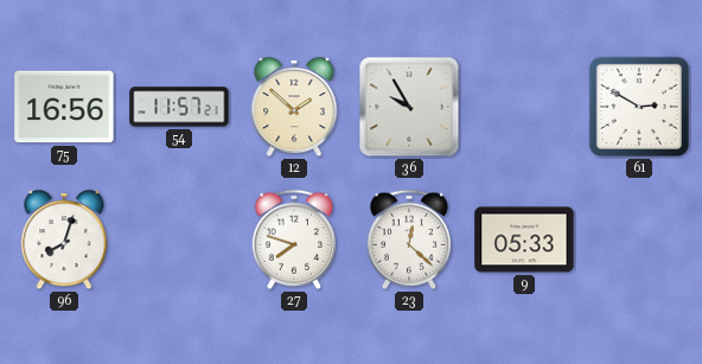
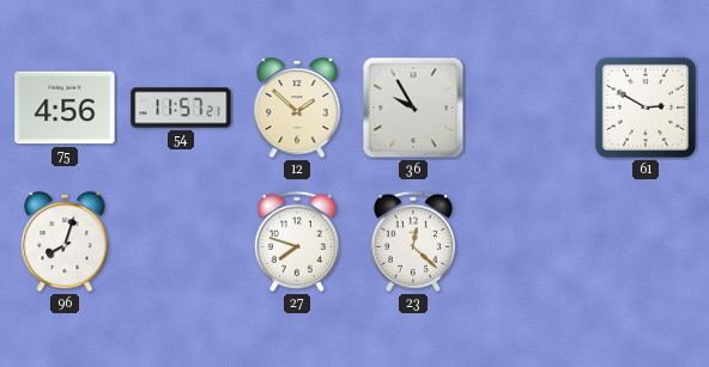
75: 16:56 -> 4:56
9: 05:33 -> none
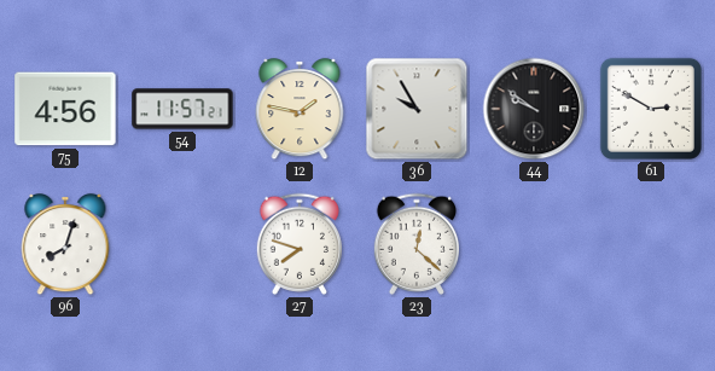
12: 1:52 -> 1:47
44: none -> 9:51
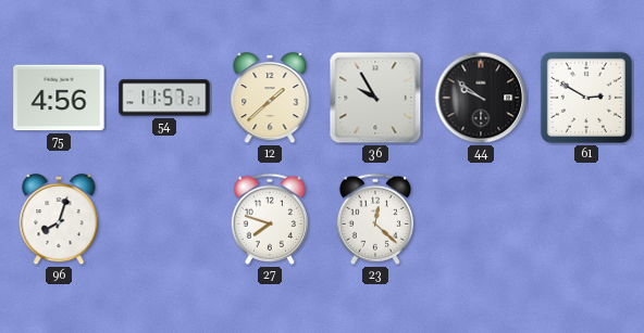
12: 1:47 -> 1:38
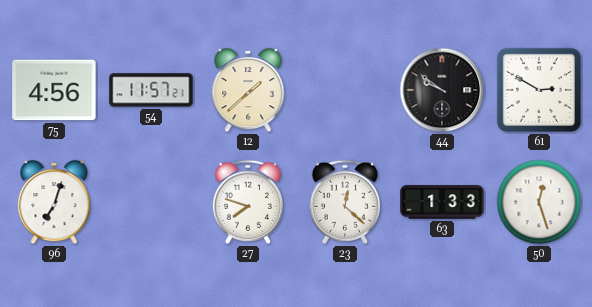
36: 9:55 -> none
96: 8:03 -> 7:03
63: none -> 1:33
50: none -> 12:27
